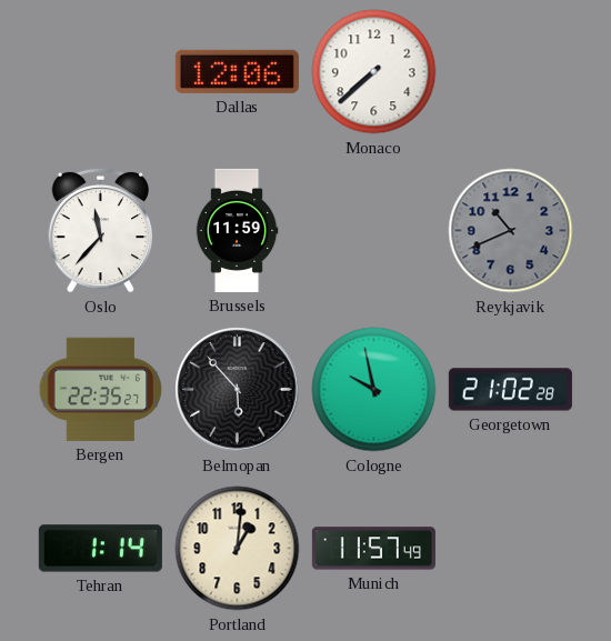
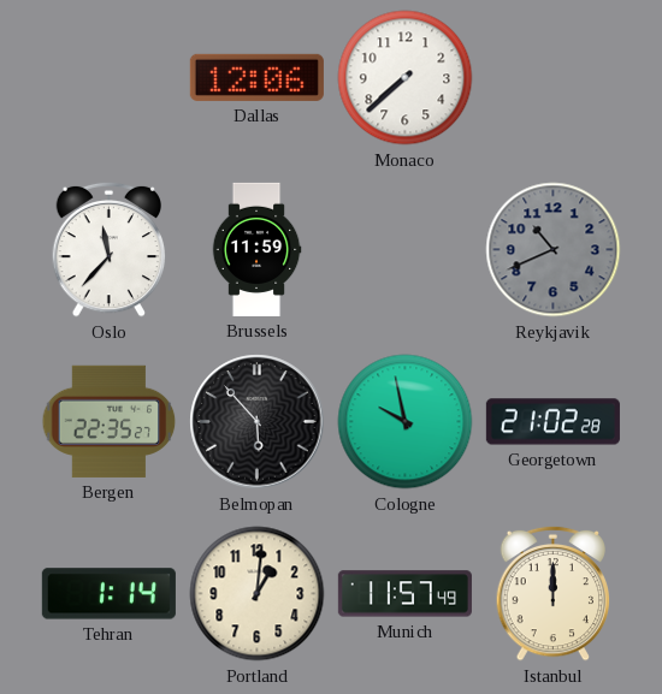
Istanbul: none -> 12:00
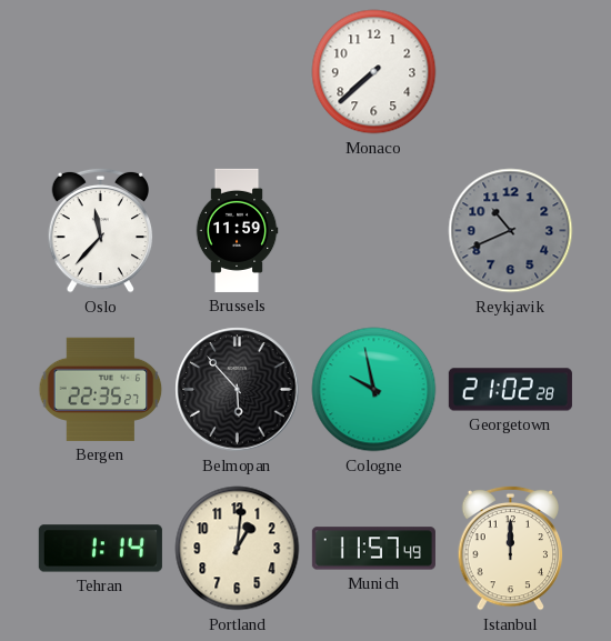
Dallas: 12:06 -> none
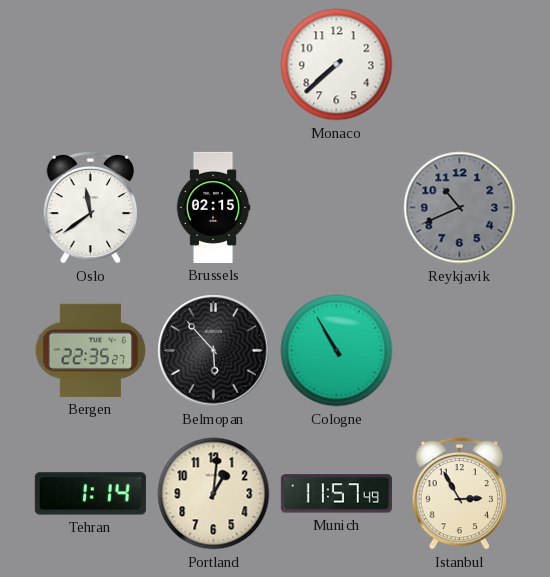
Oslo: 11:37 -> 11:39
Brussels: 11:59 -> 02:15
Cologne: 9:58 -> 10:55
Georgetown: 21:02 -> none
Istanbul: 12:00 -> 2:55
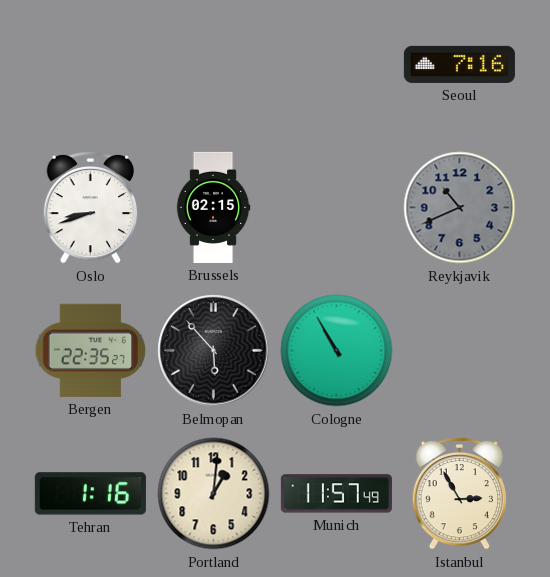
Monaco: 7:38 -> none
Seoul: none -> 7:16
Oslo: 11:39 -> 8:42
Tehran: 1:14 -> 1:16
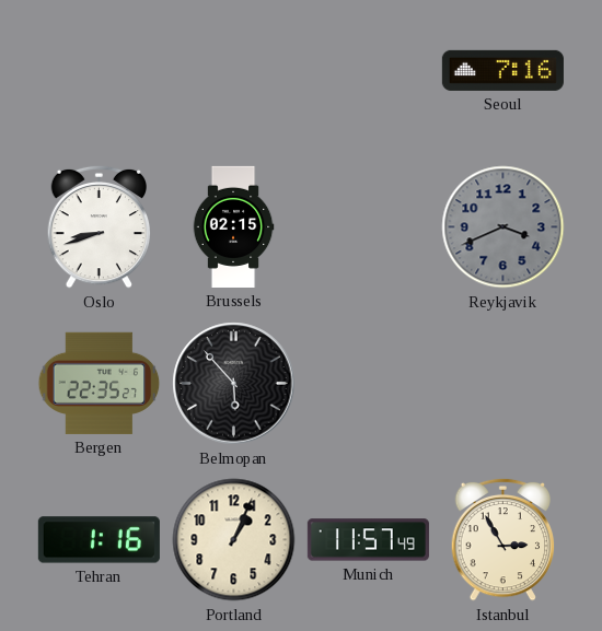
Reykjavik: 10:41 -> 3:41
Cologne: 10:55 -> none
Portland: 1:01 -> 1:04
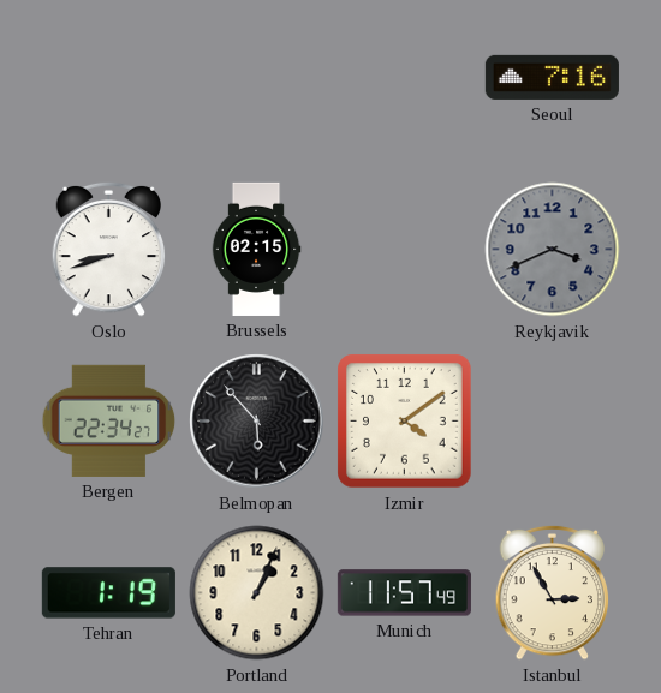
Bergen: 22:35 -> 22:34
Izmir: none -> 4:09
Tehran: 1:16 -> 1:19
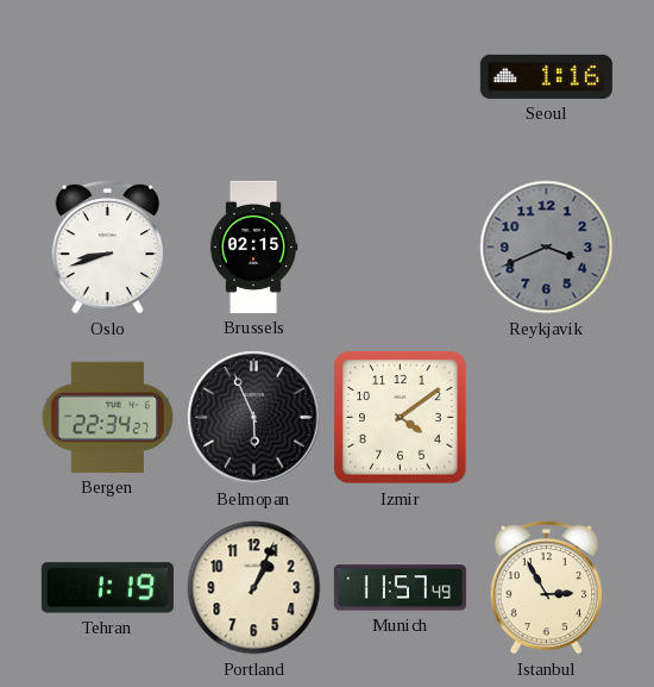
Seoul: 7:16 -> 1:16
Belmopan: 5:53 -> 5:56
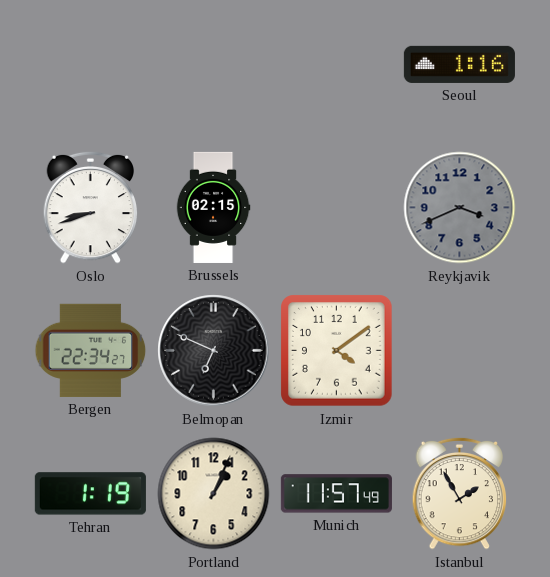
Belmopan: 5:56 -> 6:49
Istanbul: 2:55 -> 1:55
